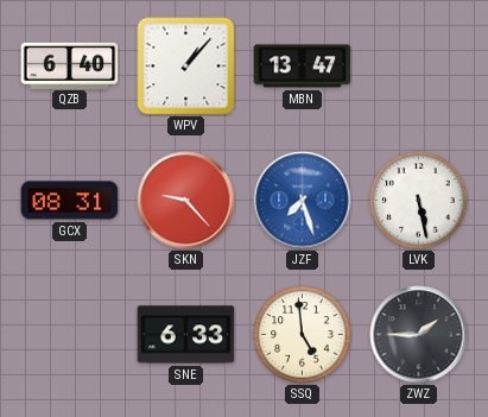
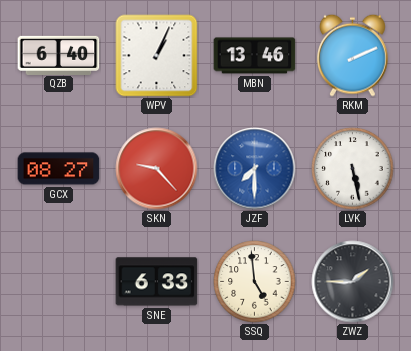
WPV: 1:07 -> 1:04
MBN: 13:47 -> 13:46
RKM: none -> 2:11
GCX: 08:31 -> 08:27
JZF: 7:27 -> 7:30
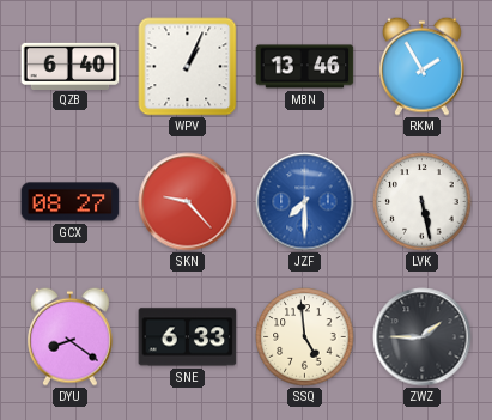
RKM: 2:11 -> 1:55
DYU: none -> 8:21
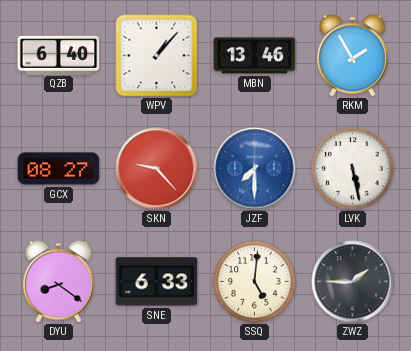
WPV: 1:04 -> 1:07
SSQ: 4:59 -> 5:01
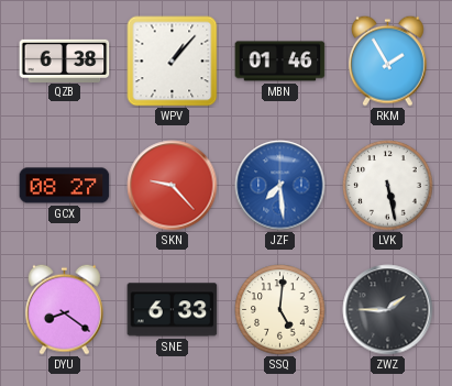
QZB: 6:40 -> 6:38
MBN: 13:46 -> 01:46
JZF: 7:30 -> 7:29
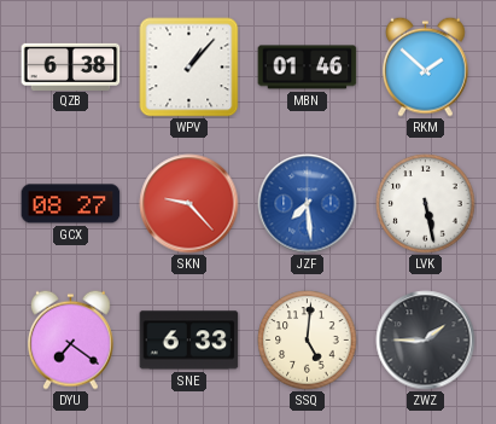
RKM: 1:55 -> 1:52
DYU: 8:21 -> 7:21
